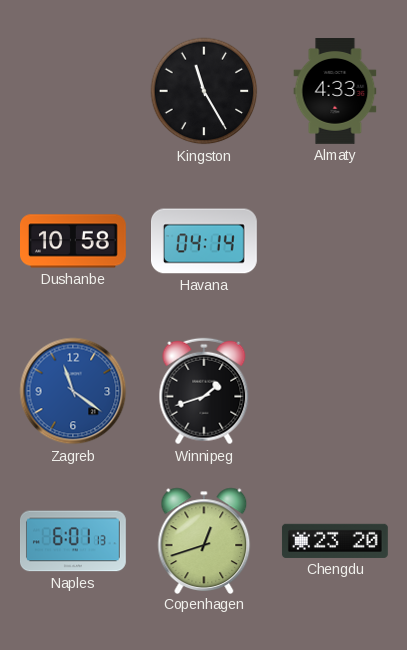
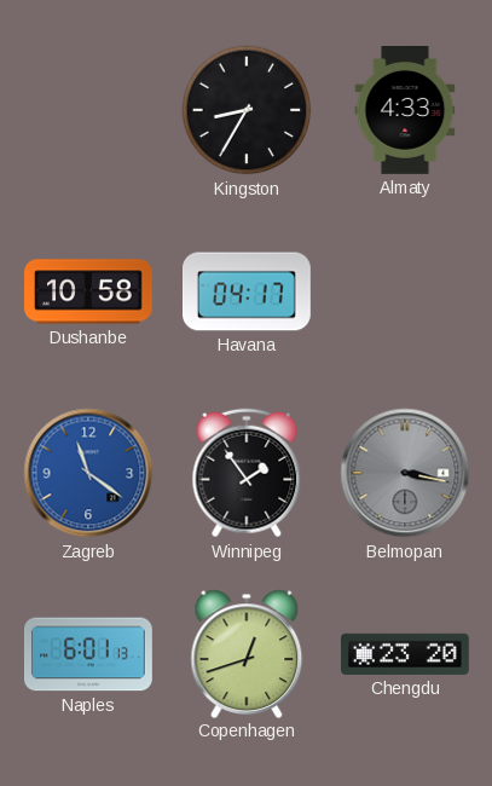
Kingston: 11:25 -> 8:35
Havana: 04:14 -> 04:17
Winnipeg: 1:42 -> 1:54
Belmopan: none -> 3:17
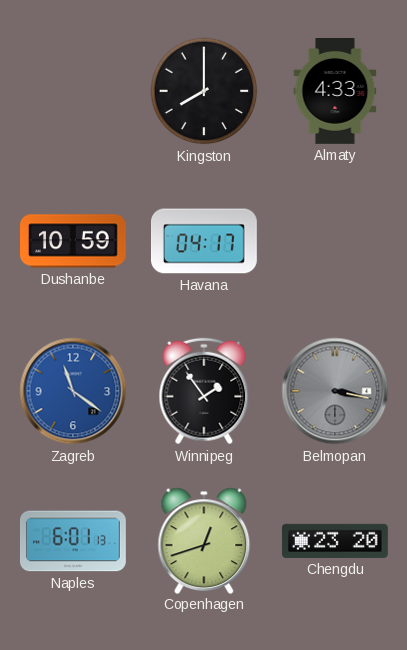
Kingston: 8:35 -> 8:00
Dushanbe: 10:58 -> 10:59
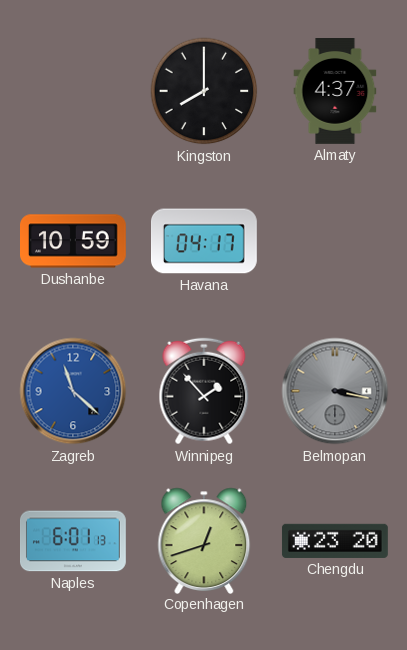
Almaty: 4:33 -> 4:37
Zagreb: 11:21 -> 11:22
Winnipeg: 1:54 -> 1:53
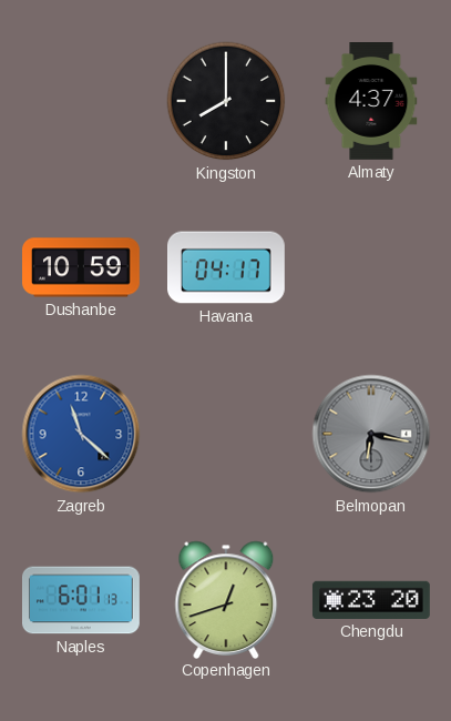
Winnipeg: 1:53 -> none
Belmopan: 3:17 -> 6:17
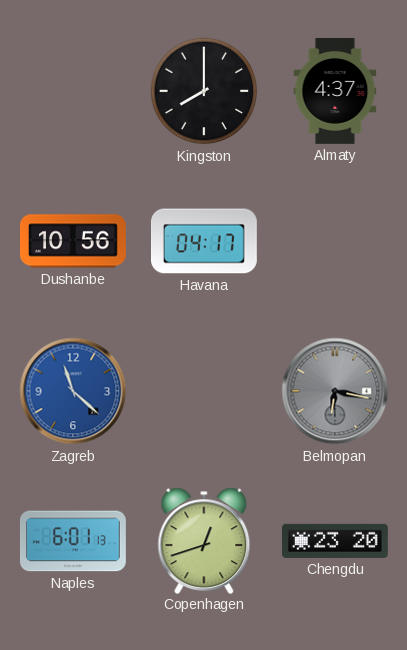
Dushanbe: 10:59 -> 10:56
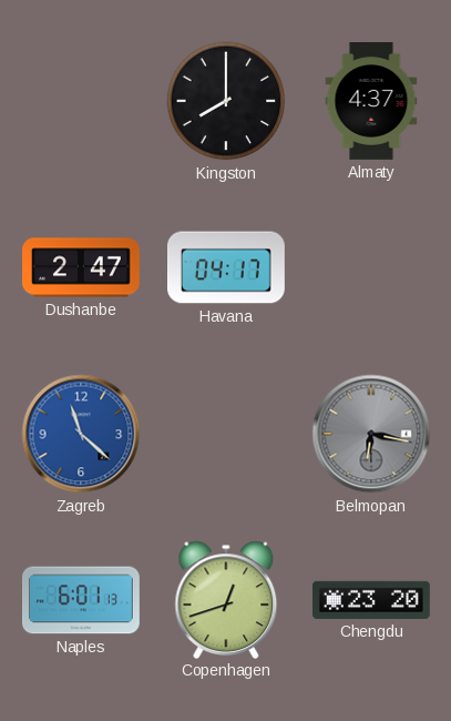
Dushanbe: 10:56 -> 2:47
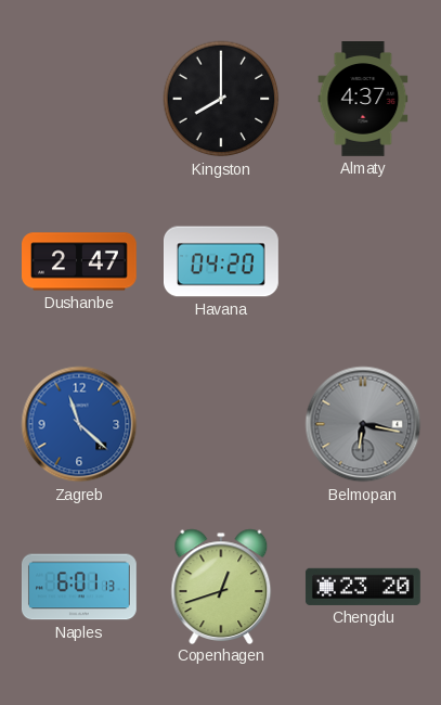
Havana: 04:17 -> 04:20
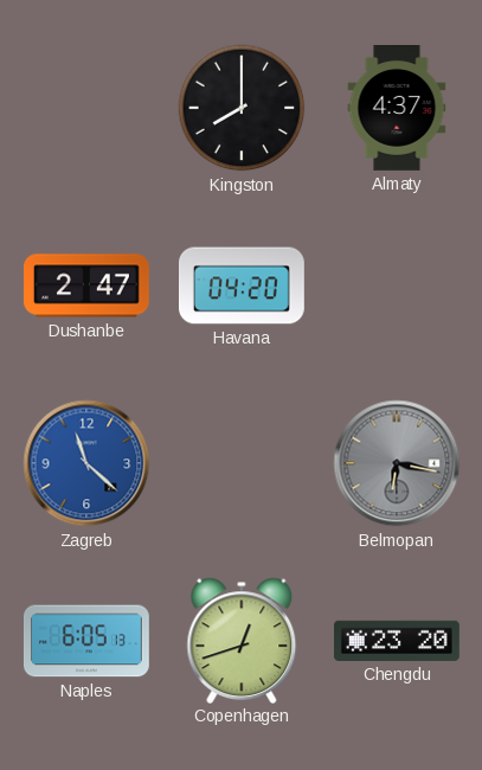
Naples: 6:01 -> 6:05
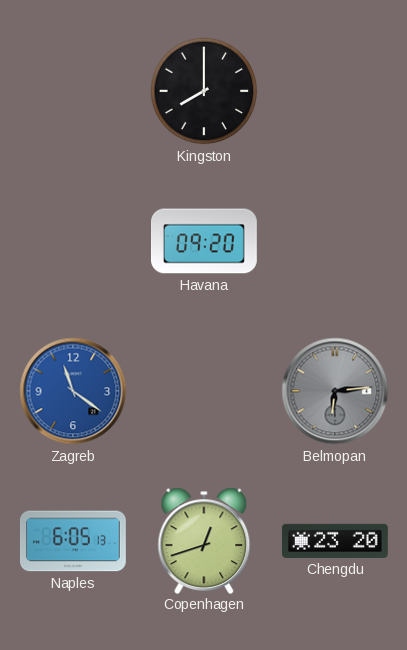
Almaty: 4:37 -> none
Dushanbe: 2:47 -> none
Havana: 04:20 -> 09:20
Zagreb: 11:22 -> 11:21
Belmopan: 6:17 -> 6:14
